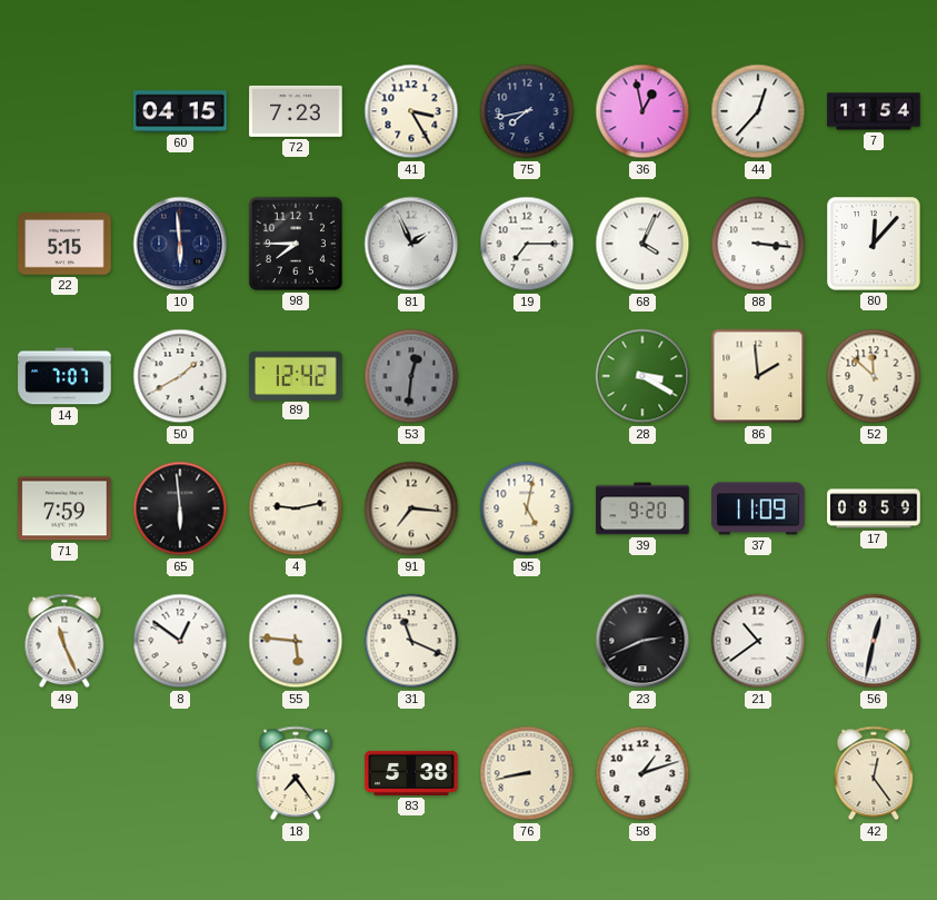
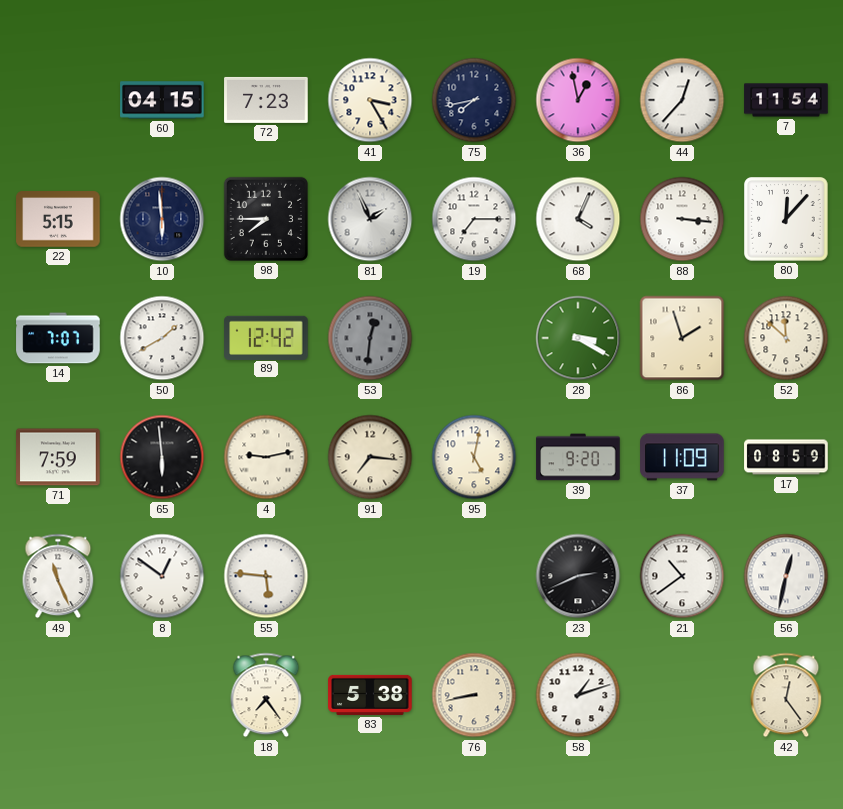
86: 1:59 -> 1:57
31: 11:19 -> none
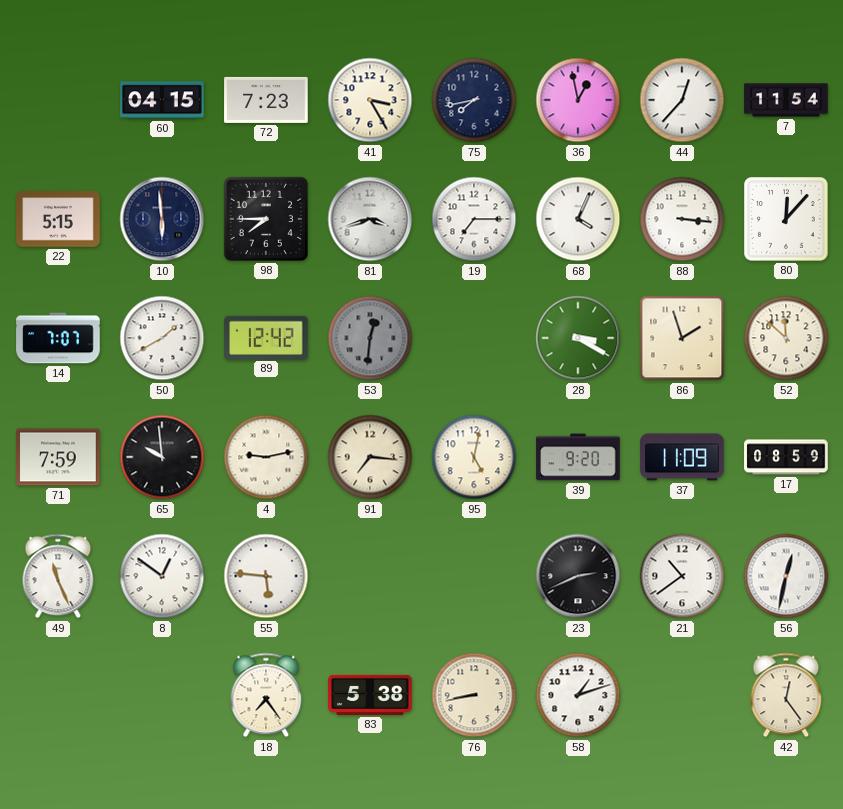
81: 1:56 -> 3:42
65: 5:59 -> 9:59
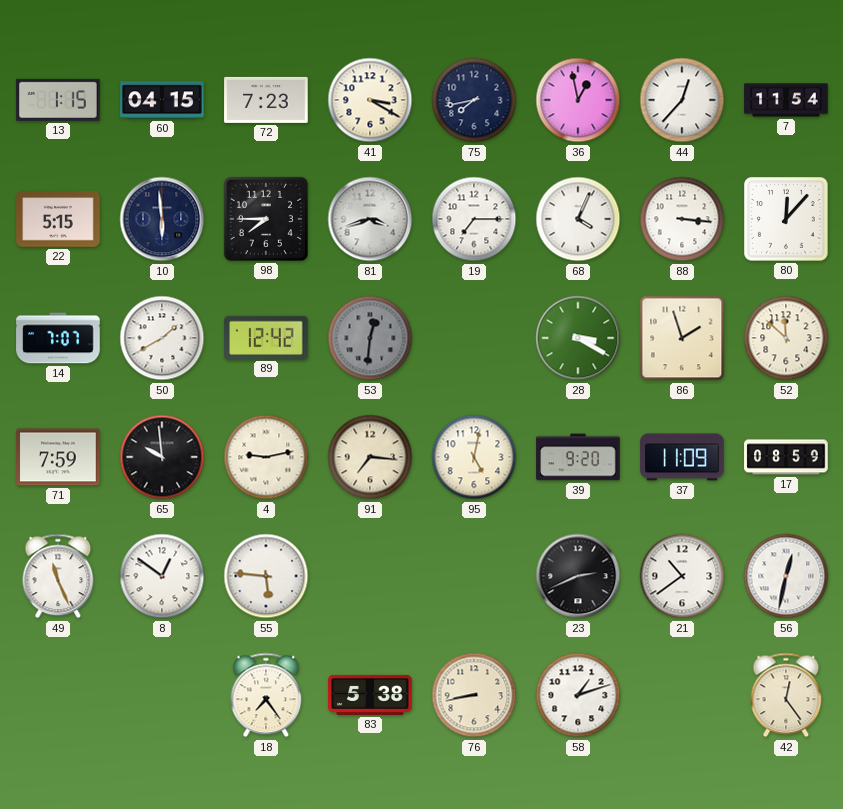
13: none -> 1:15
41: 3:25 -> 3:20
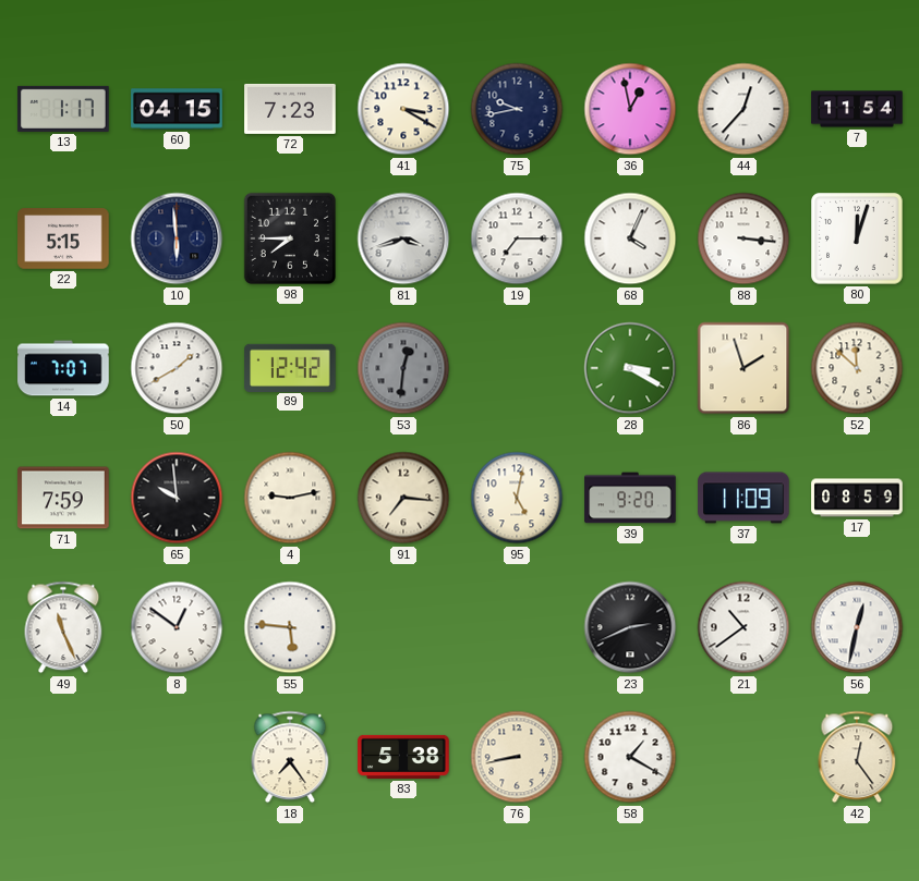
13: 1:15 -> 1:17
75: 7:43 -> 9:43
80: 12:07 -> 12:03
58: 1:12 -> 1:20
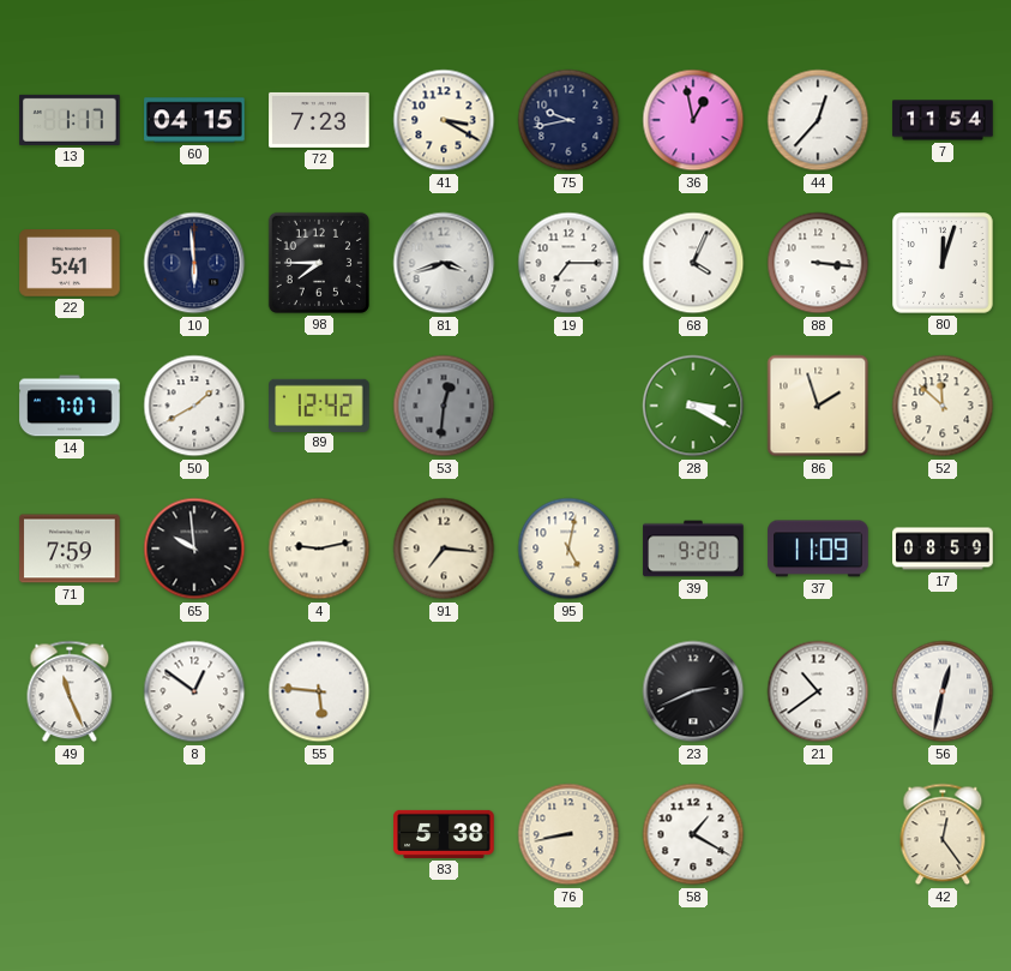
22: 5:15 -> 5:41
18: 7:24 -> none
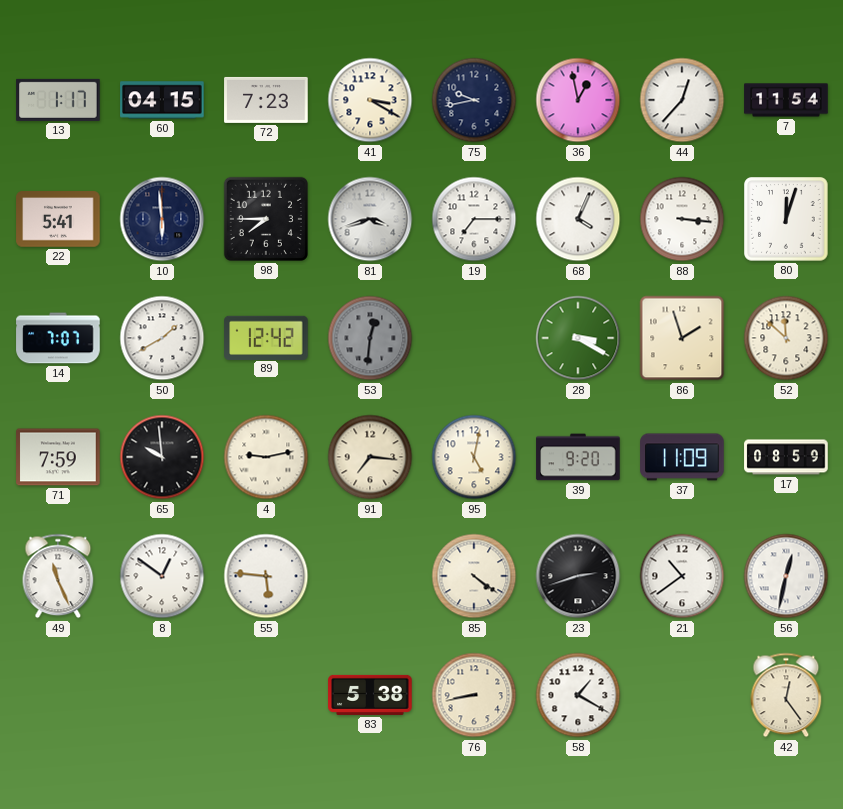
85: none -> 4:21
23: 2:41 -> 2:42
